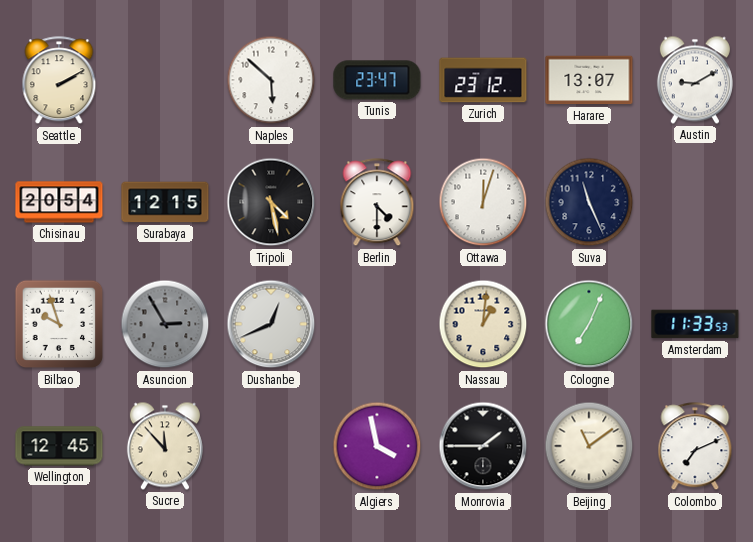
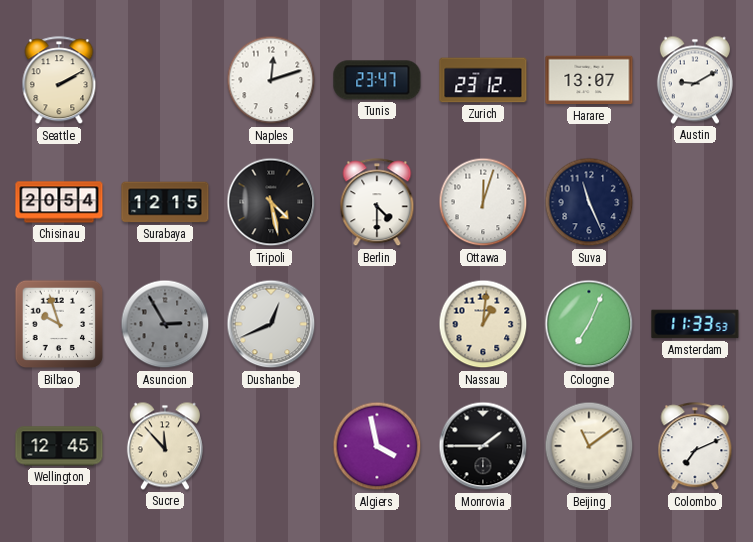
Naples: 5:52 -> 12:12
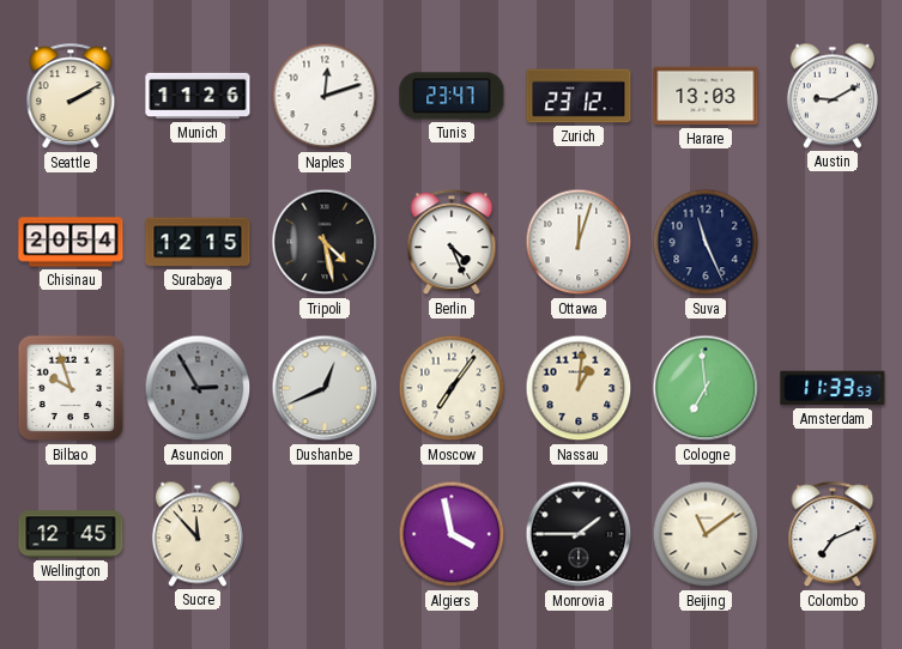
Munich: none -> 11:26
Harare: 13:07 -> 13:03
Berlin: 4:30 -> 4:26
Moscow: none -> 7:06
Cologne: 7:04 -> 6:59
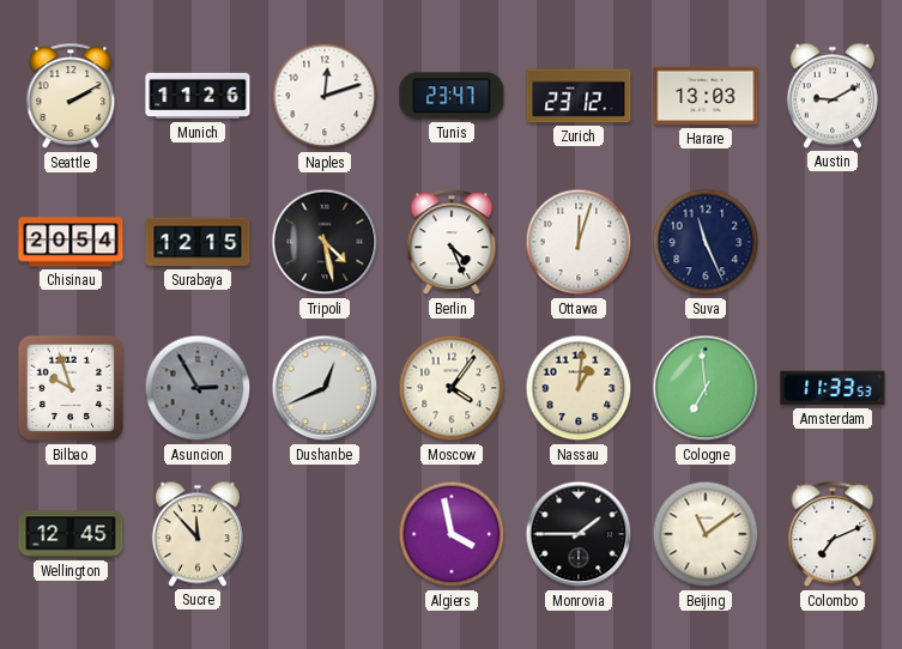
Moscow: 7:06 -> 4:06
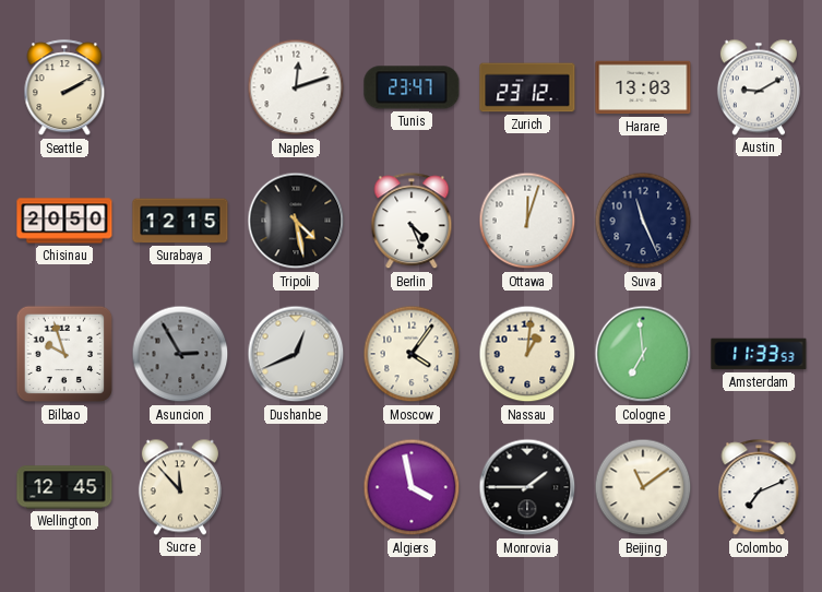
Munich: 11:26 -> none
Chisinau: 20:54 -> 20:50
